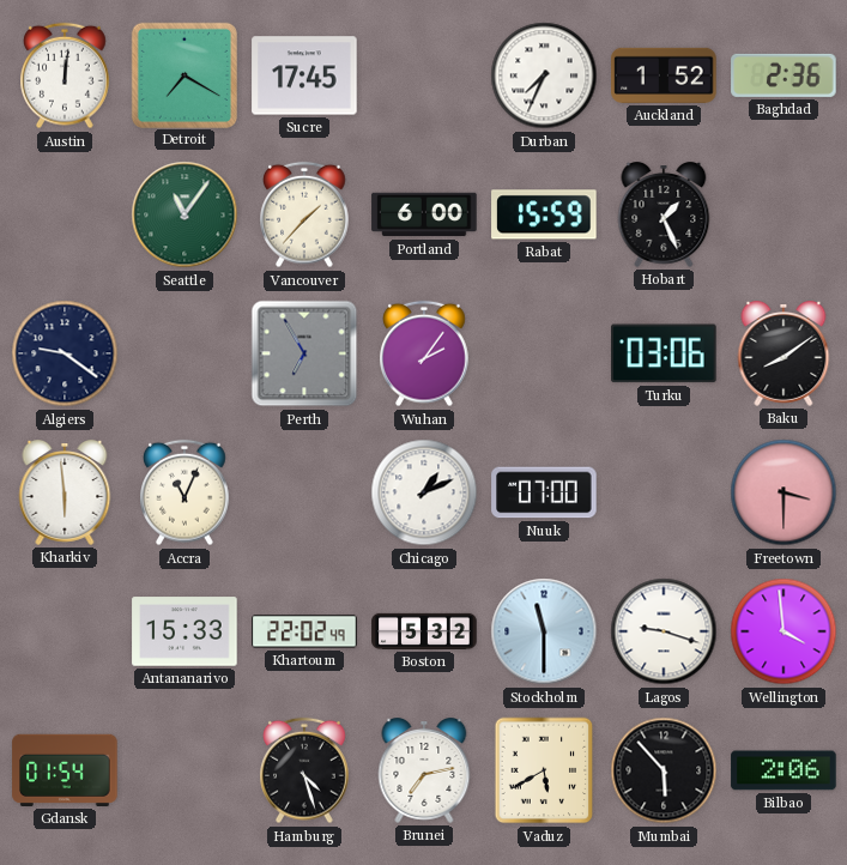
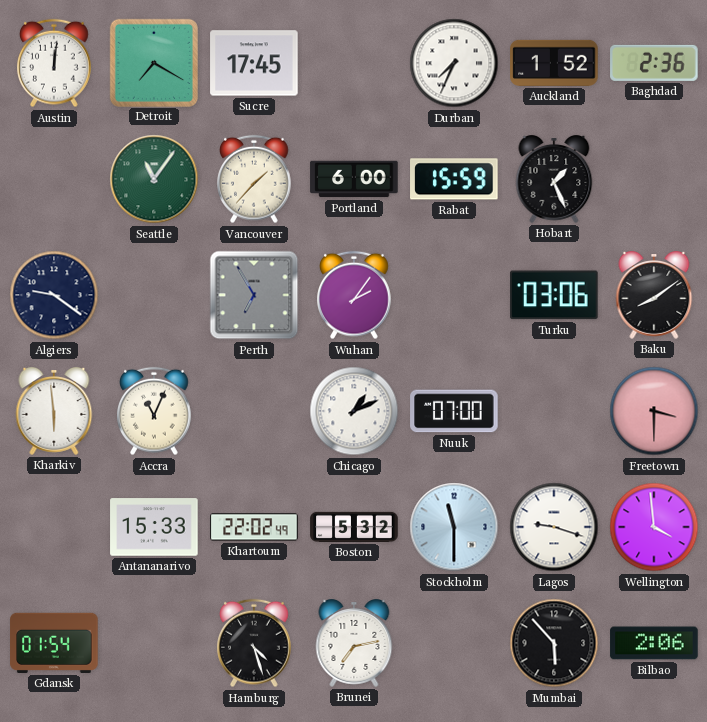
Vaduz: 5:40 -> none
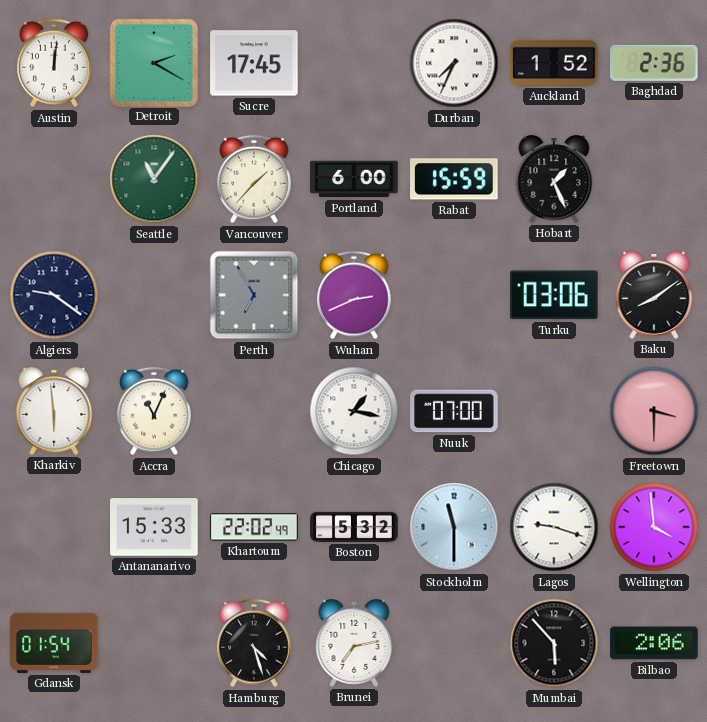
Detroit: 7:20 -> 2:20
Wuhan: 2:06 -> 2:41
Chicago: 1:11 -> 1:17
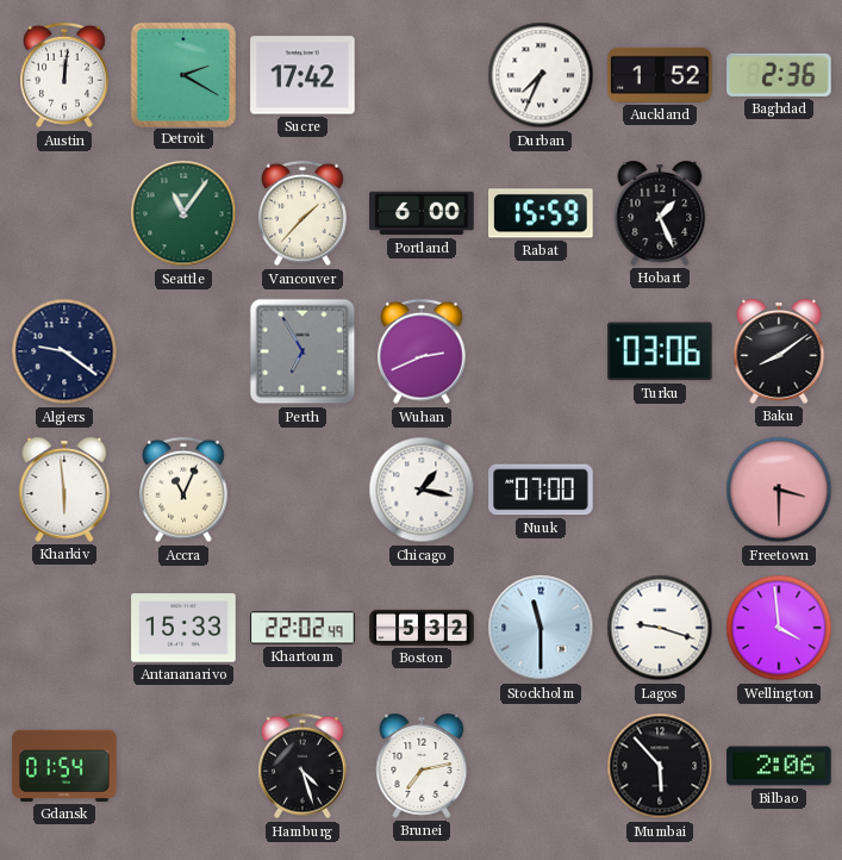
Sucre: 17:45 -> 17:42
